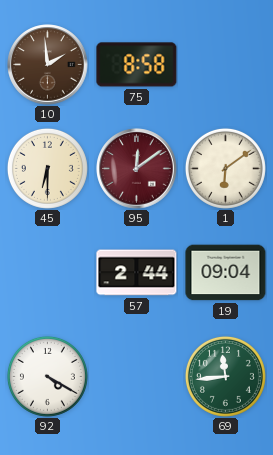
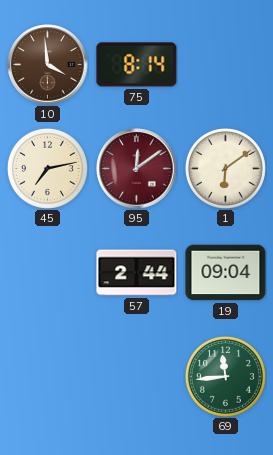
10: 1:59 -> 3:59
75: 8:58 -> 8:14
45: 6:30 -> 7:13
92: 4:20 -> none
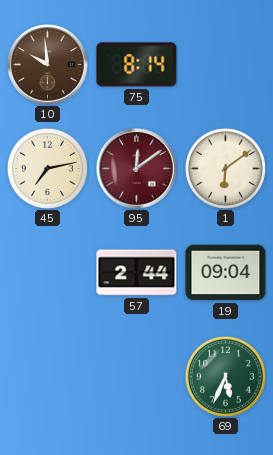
10: 3:59 -> 9:59
69: 11:44 -> 5:34
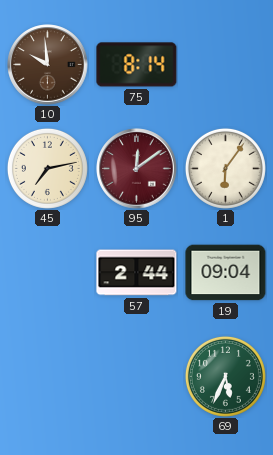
1: 6:09 -> 6:06
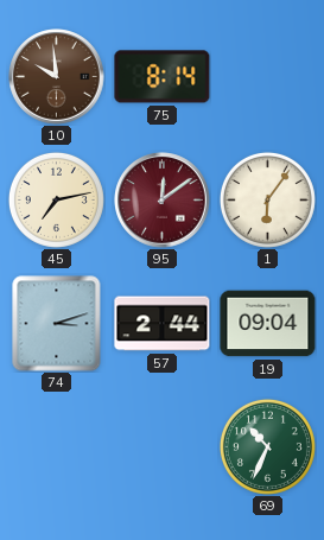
74: none -> 3:12
69: 5:34 -> 10:34
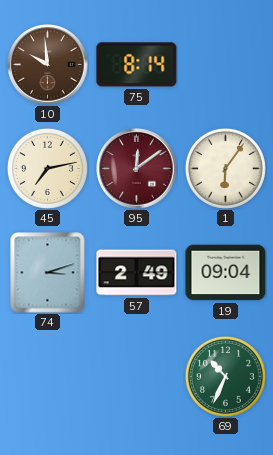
57: 2:44 -> 2:49
